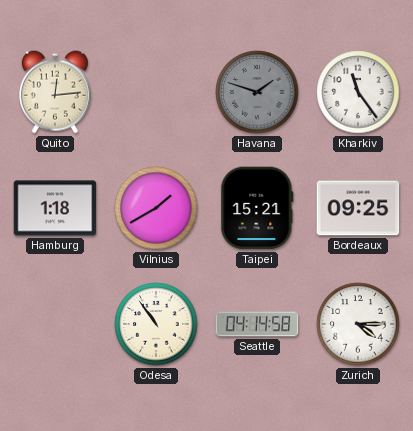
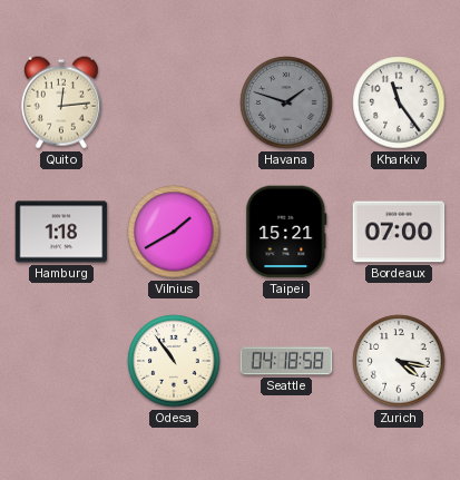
Bordeaux: 09:25 -> 07:00
Seattle: 04:14 -> 04:18
Zurich: 4:15 -> 4:17
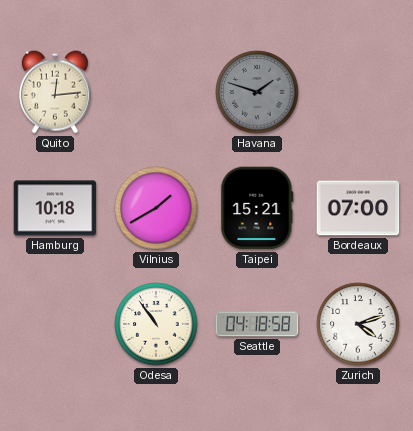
Kharkiv: 11:24 -> none
Hamburg: 1:18 -> 10:18
Zurich: 4:17 -> 4:12
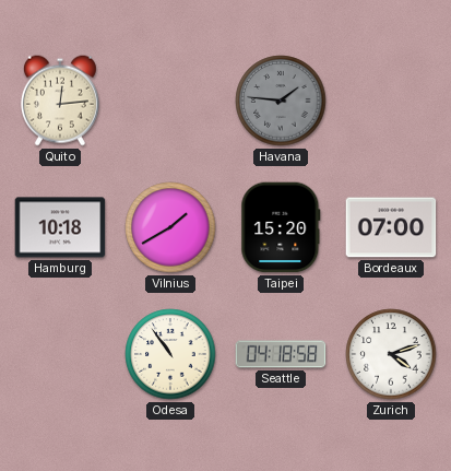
Havana: 1:48 -> 1:46
Taipei: 15:21 -> 15:20
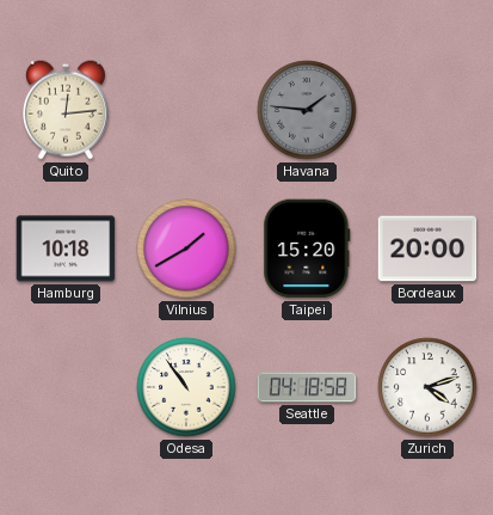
Bordeaux: 07:00 -> 20:00
